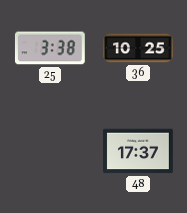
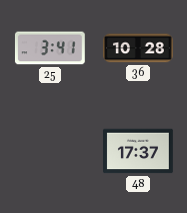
25: 3:38 -> 3:41
36: 10:25 -> 10:28
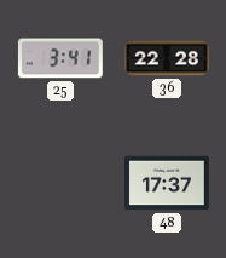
36: 10:28 -> 22:28
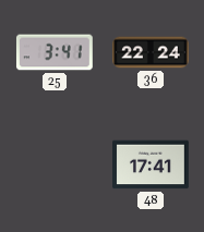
36: 22:28 -> 22:24
48: 17:37 -> 17:41
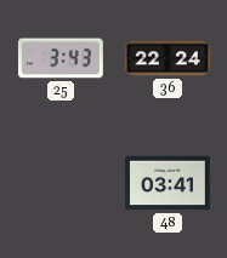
25: 3:41 -> 3:43
48: 17:41 -> 03:41
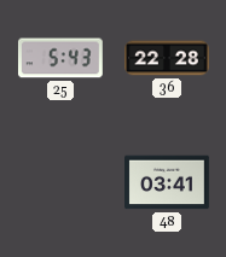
25: 3:43 -> 5:43
36: 22:24 -> 22:28
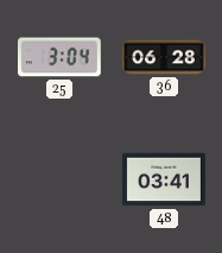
25: 5:43 -> 3:04
36: 22:28 -> 06:28
